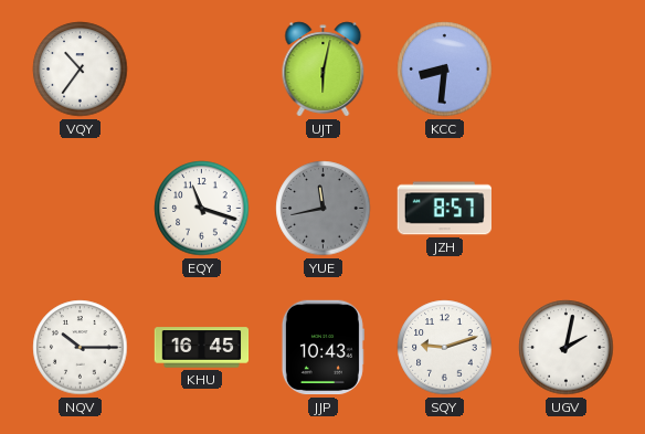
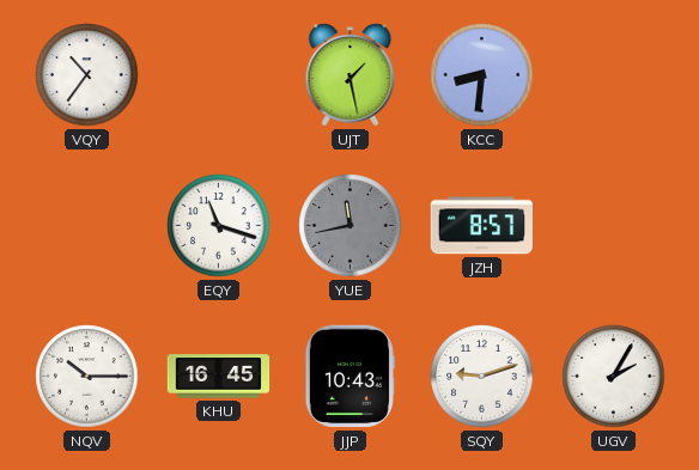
UJT: 6:02 -> 1:28
UGV: 2:02 -> 2:05
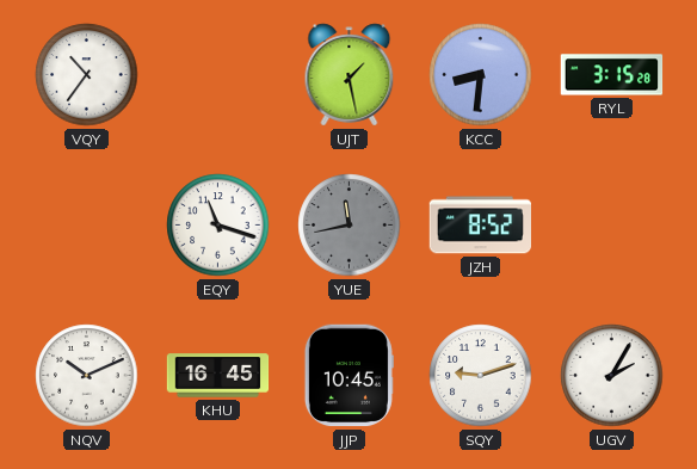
RYL: none -> 3:15
JZH: 8:57 -> 8:52
NQV: 10:15 -> 10:11
JJP: 10:43 -> 10:45
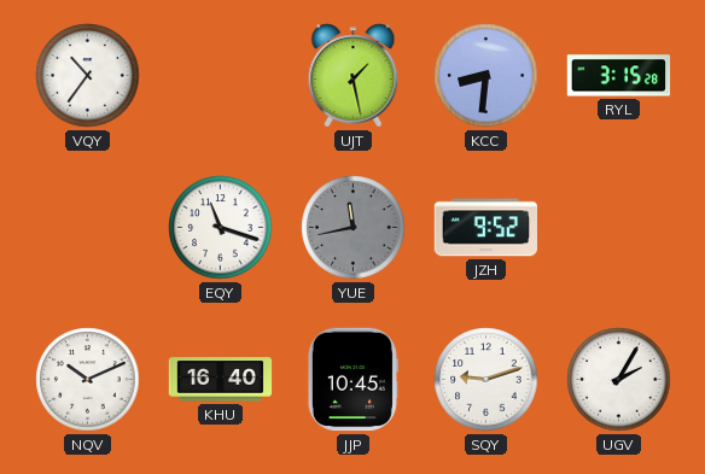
JZH: 8:52 -> 9:52
KHU: 16:45 -> 16:40
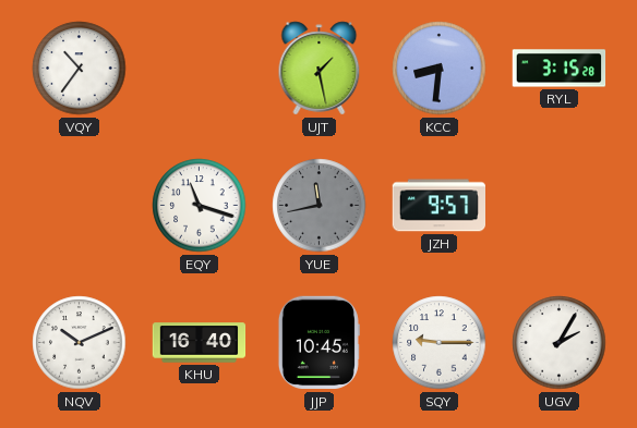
JZH: 9:52 -> 9:57
SQY: 9:12 -> 9:15
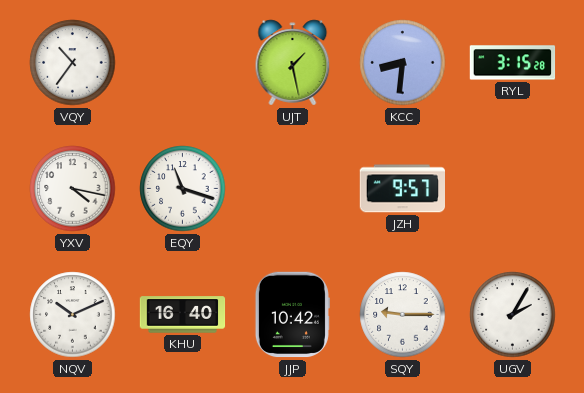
YXV: none -> 4:17
YUE: 11:43 -> none
JJP: 10:45 -> 10:42
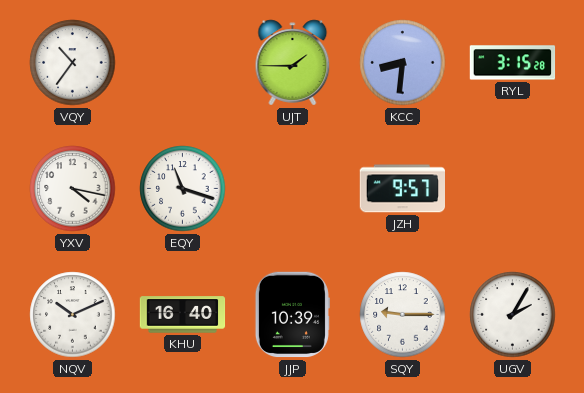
UJT: 1:28 -> 1:45
JJP: 10:42 -> 10:39
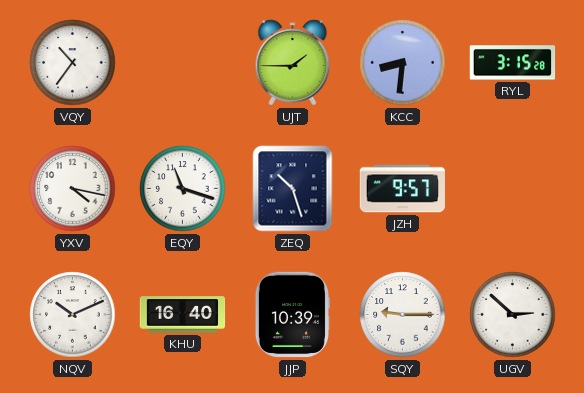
ZEQ: none -> 10:27
UGV: 2:05 -> 2:52
